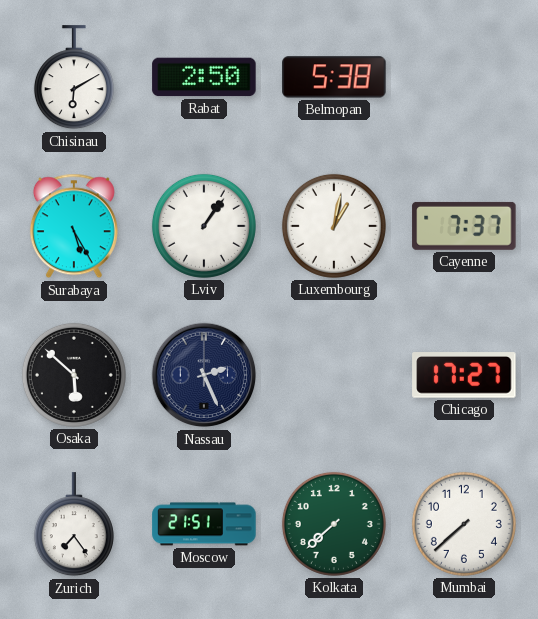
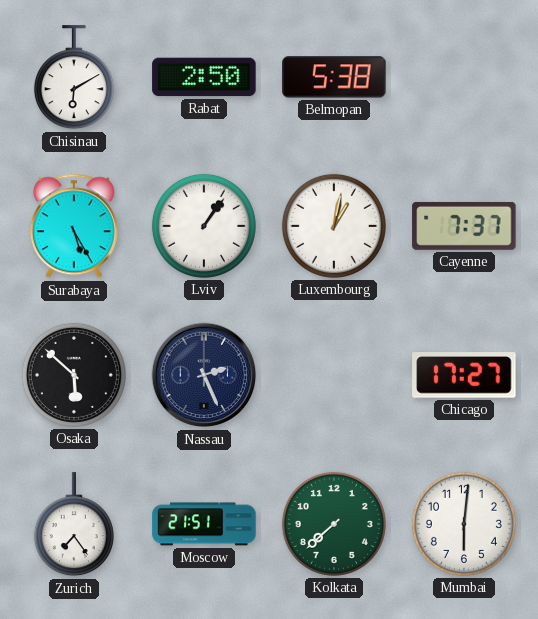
Mumbai: 7:38 -> 6:01
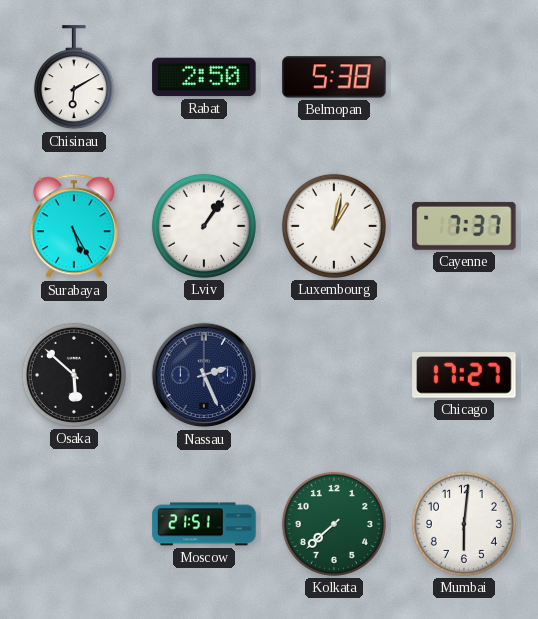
Zurich: 7:24 -> none
